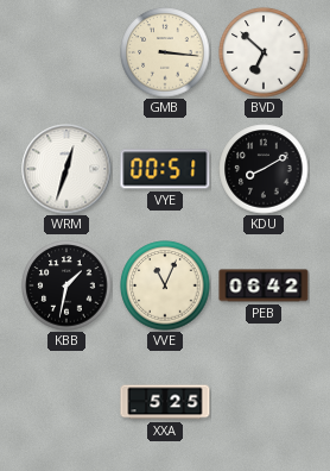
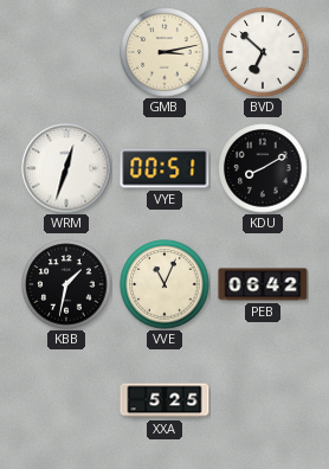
GMB: 3:16 -> 3:13
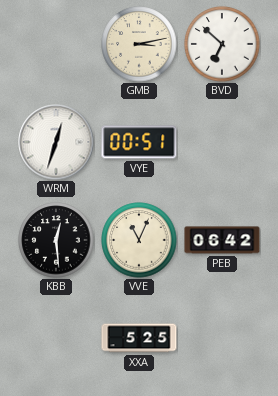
KDU: 8:10 -> none
KBB: 1:32 -> 12:29
